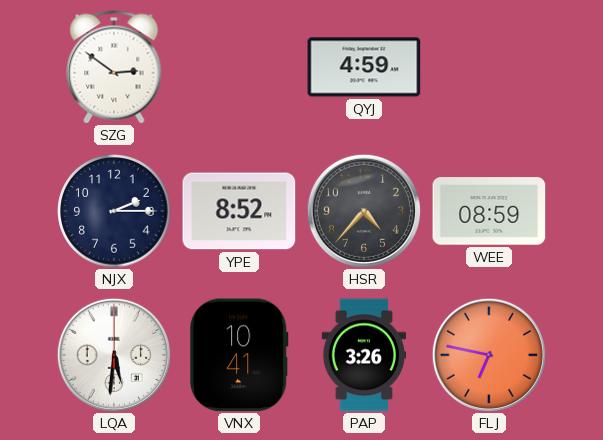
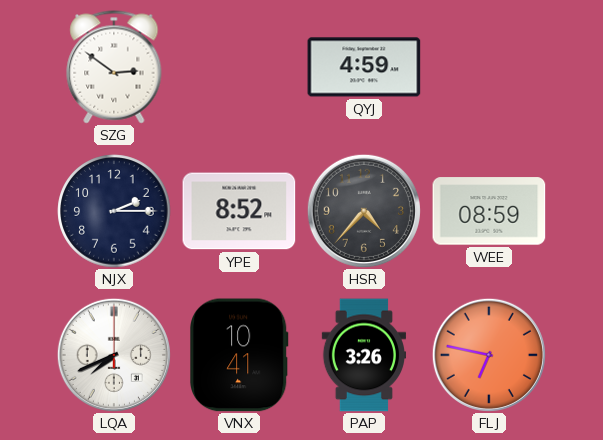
LQA: 5:31 -> 7:41
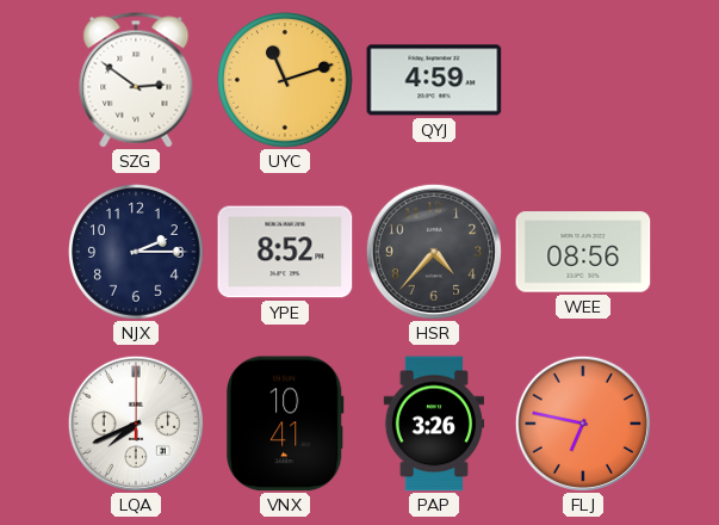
UYC: none -> 11:12
WEE: 08:59 -> 08:56
